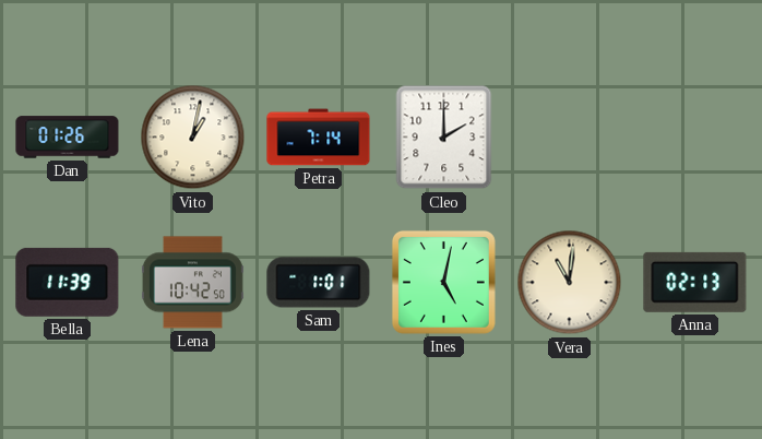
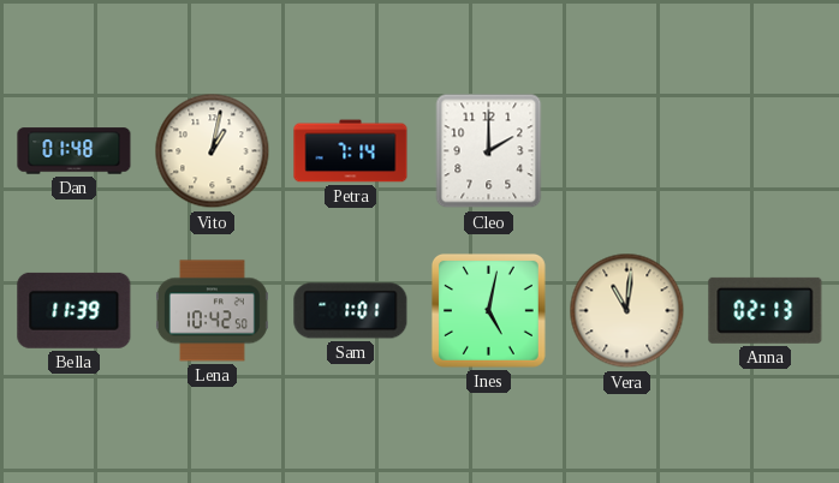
Dan: 01:26 -> 01:48
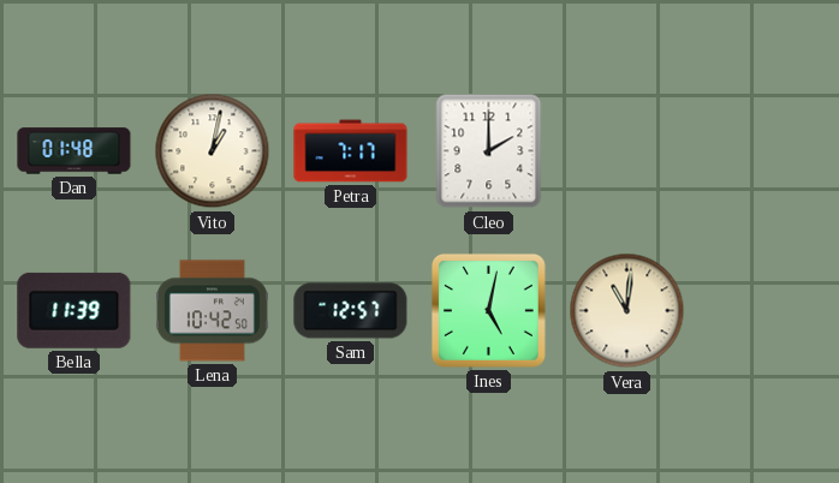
Petra: 7:14 -> 7:17
Sam: 1:01 -> 12:57
Anna: 02:13 -> none
